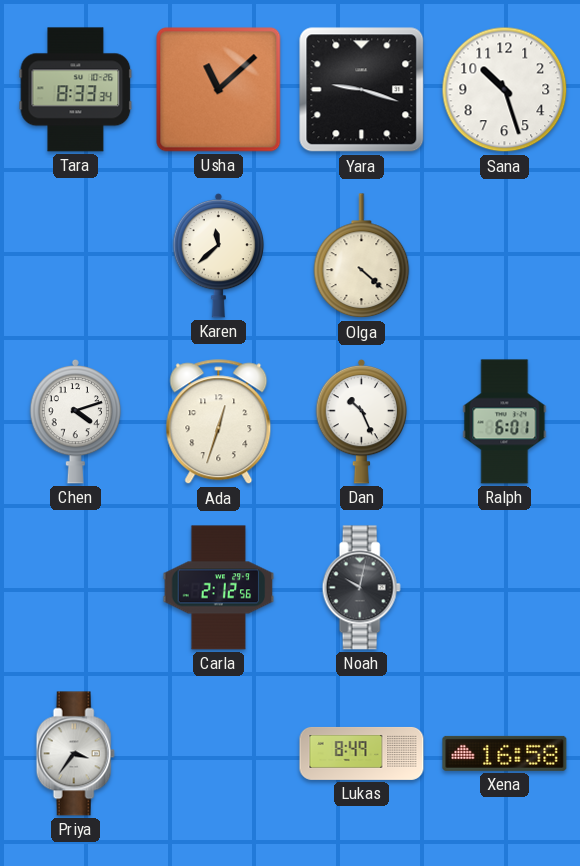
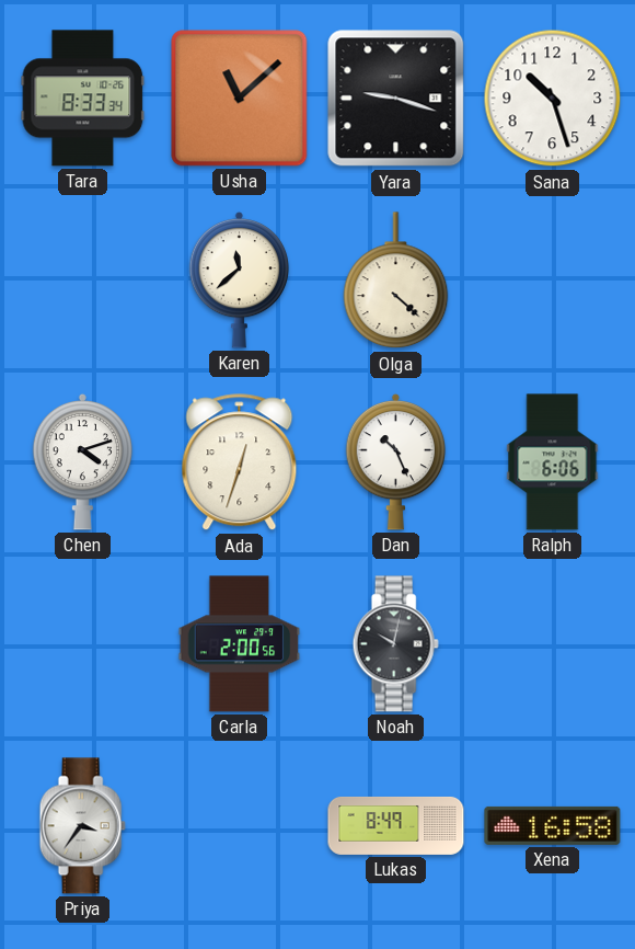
Ralph: 6:01 -> 6:06
Carla: 2:12 -> 2:00
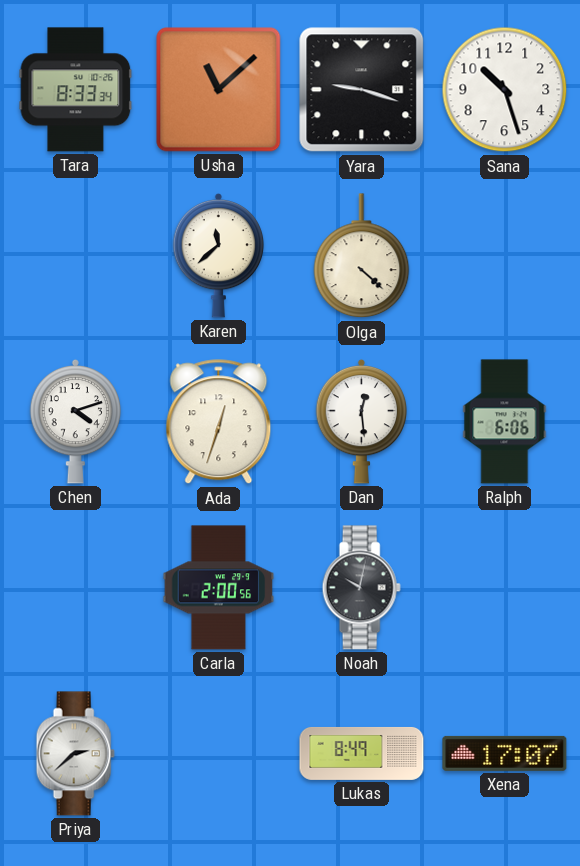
Dan: 10:26 -> 12:29
Priya: 3:36 -> 2:38
Xena: 16:58 -> 17:07
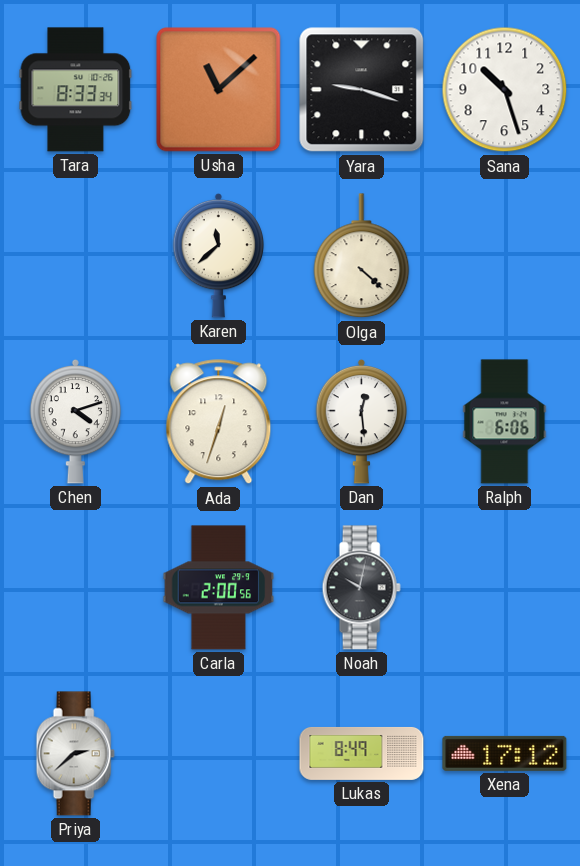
Xena: 17:07 -> 17:12
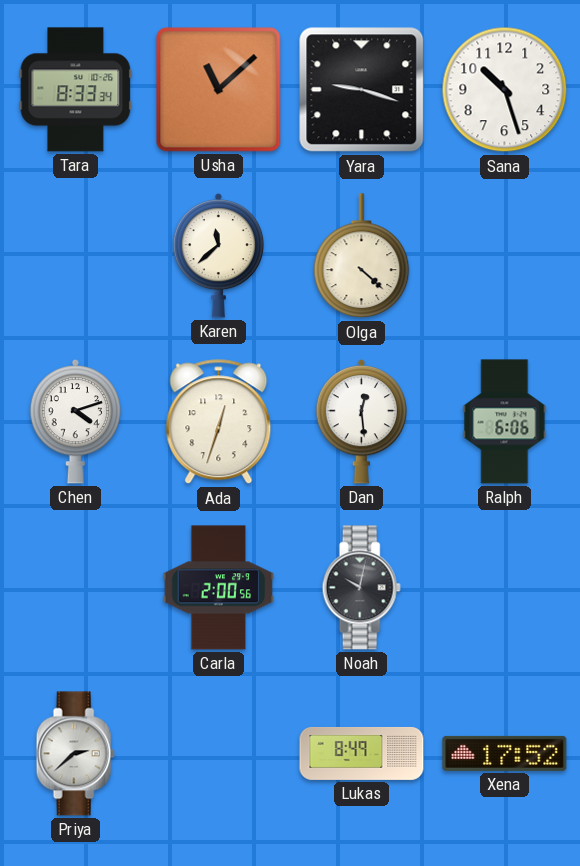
Xena: 17:12 -> 17:52
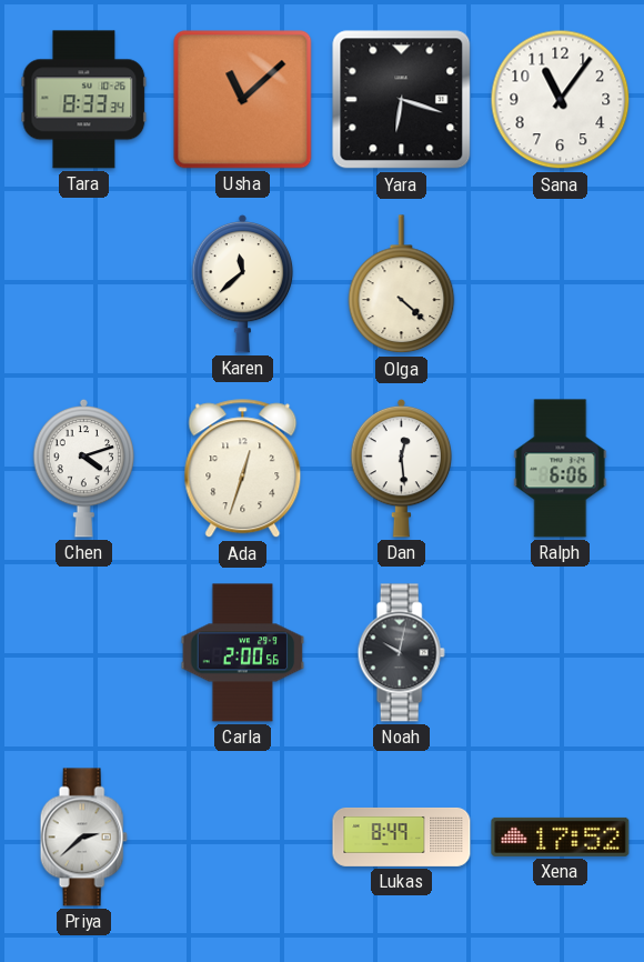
Yara: 9:18 -> 6:18
Sana: 10:27 -> 11:06
